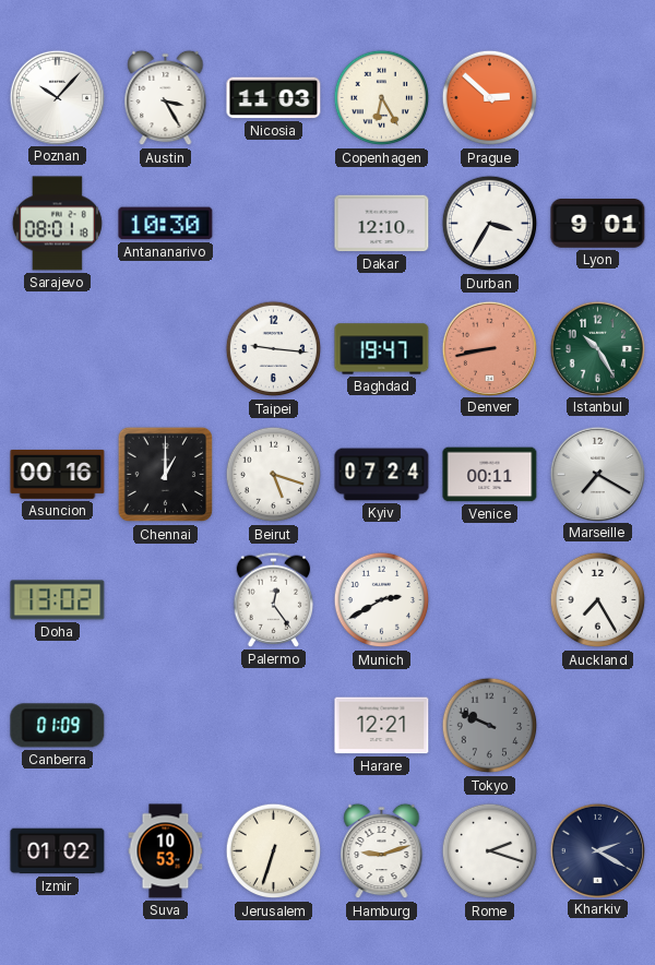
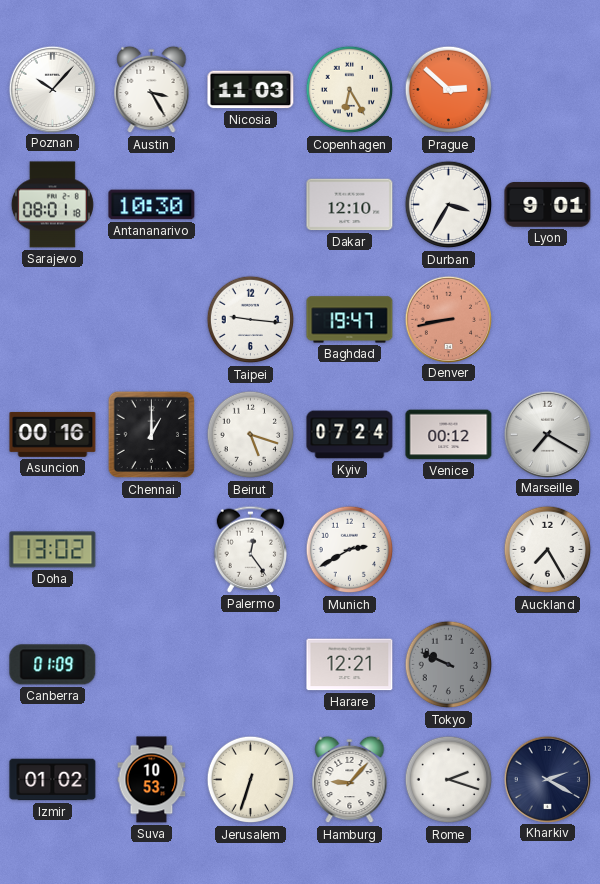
Istanbul: 10:25 -> none
Venice: 00:11 -> 00:12
Hamburg: 9:12 -> 9:07
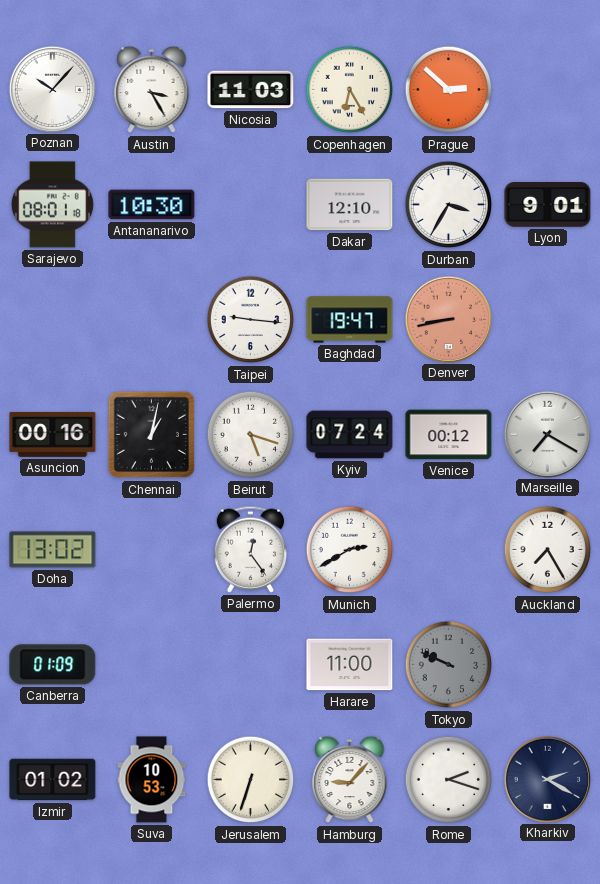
Chennai: 1:00 -> 1:02
Harare: 12:21 -> 11:00
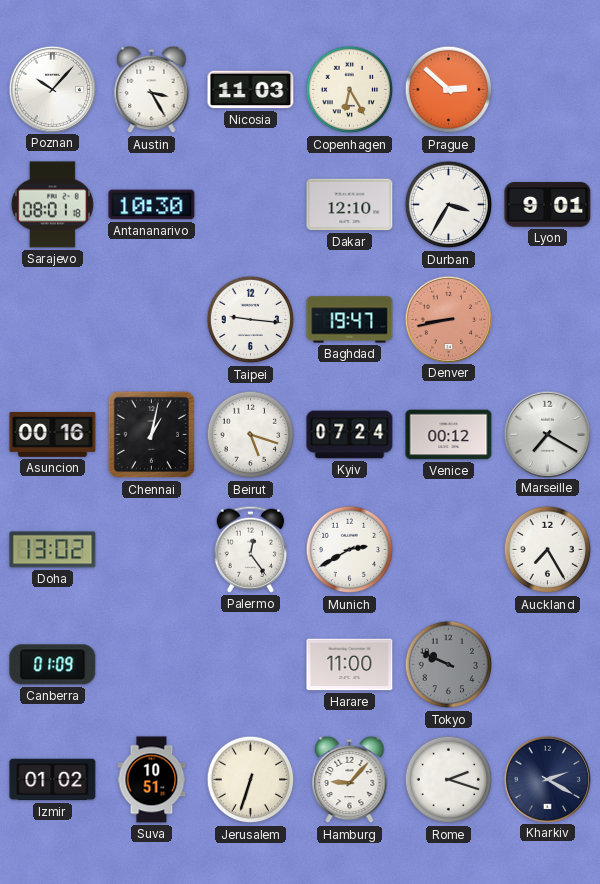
Suva: 10:53 -> 10:51
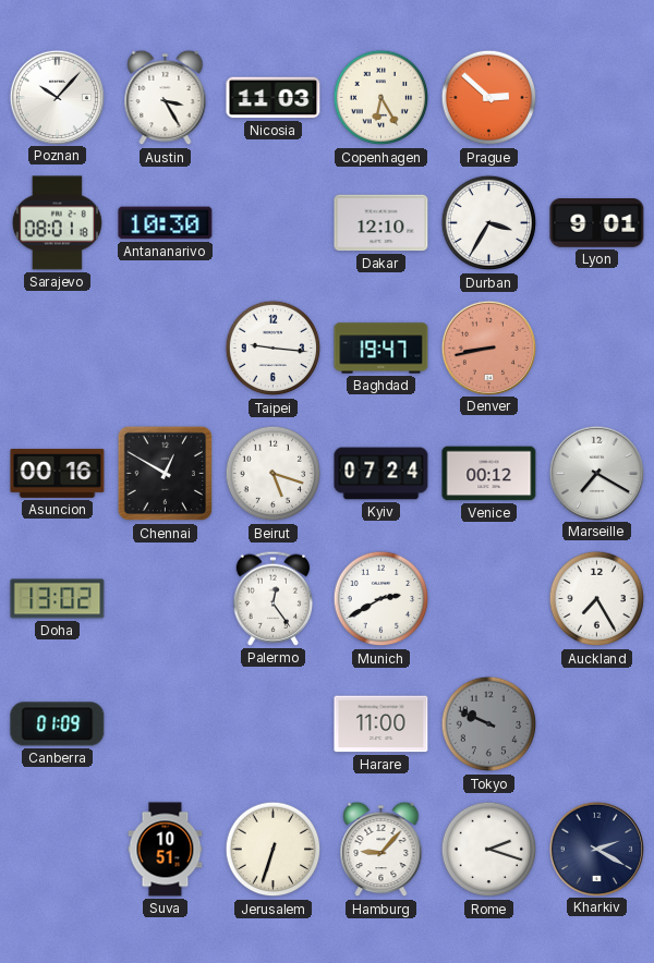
Chennai: 1:02 -> 12:50
Izmir: 01:02 -> none
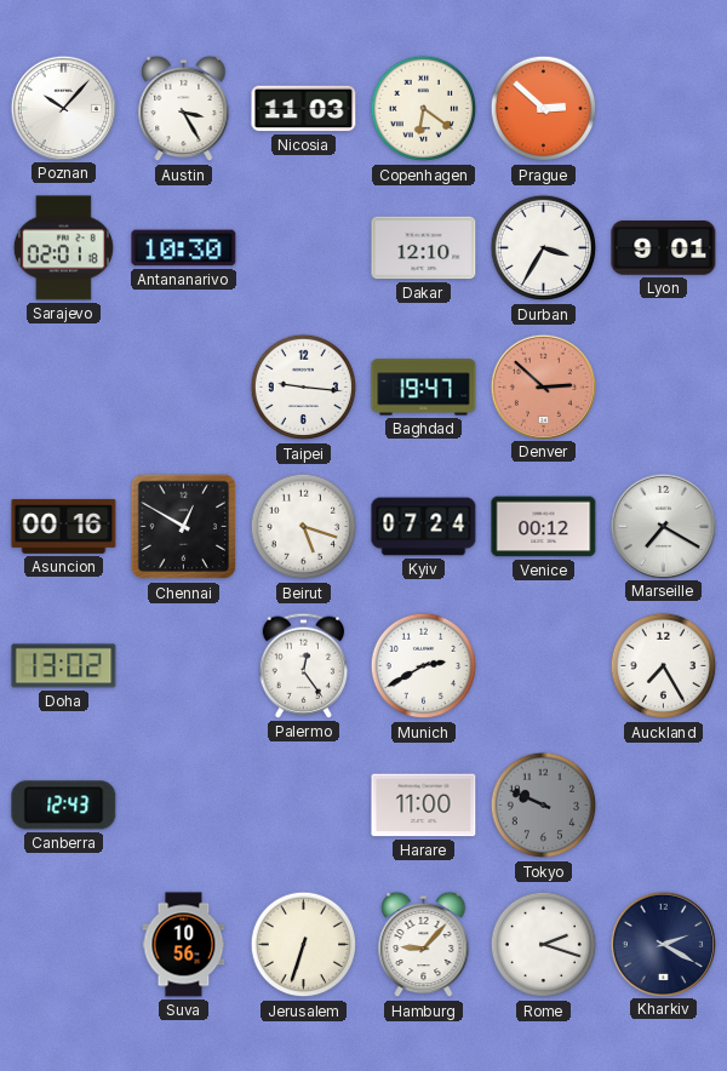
Copenhagen: 6:25 -> 6:21
Sarajevo: 08:01 -> 02:01
Denver: 8:43 -> 2:52
Canberra: 01:09 -> 12:43
Suva: 10:51 -> 10:56
